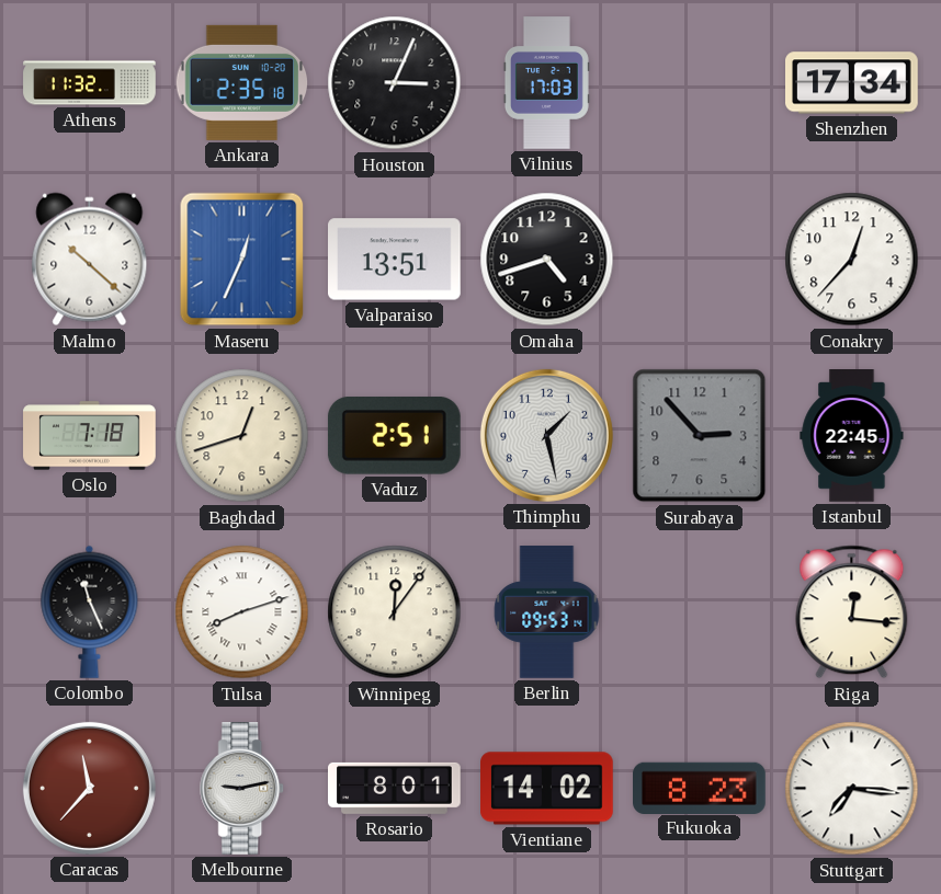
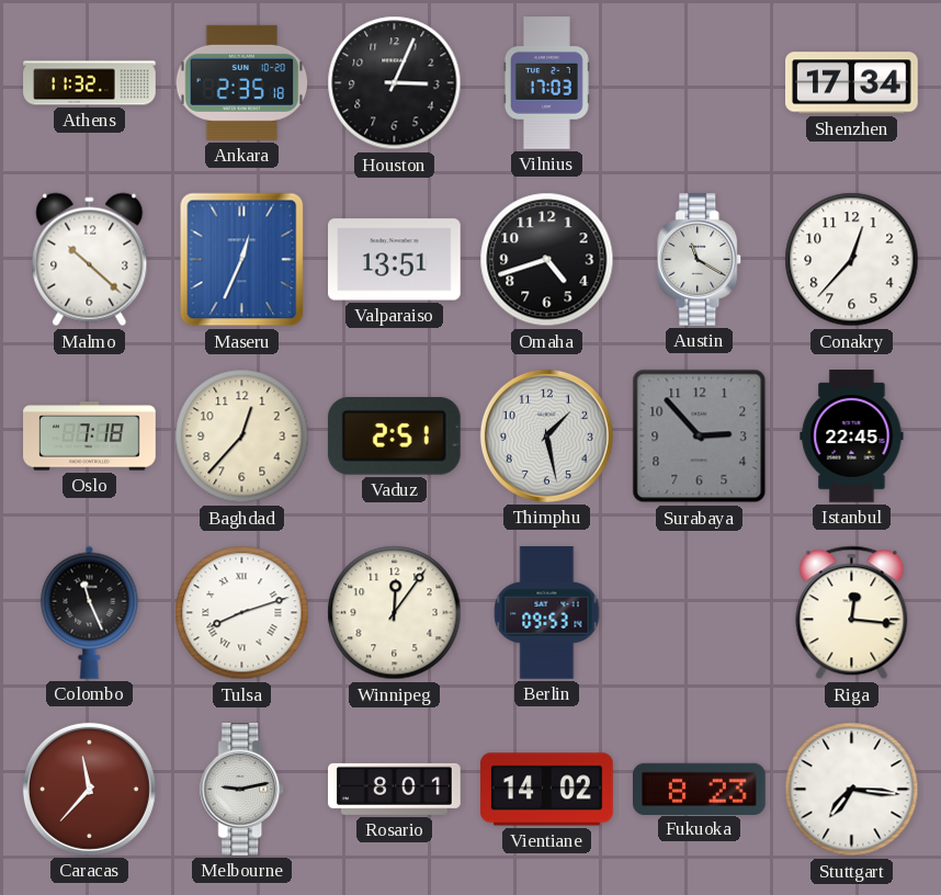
Austin: none -> 11:20
Baghdad: 12:42 -> 12:37
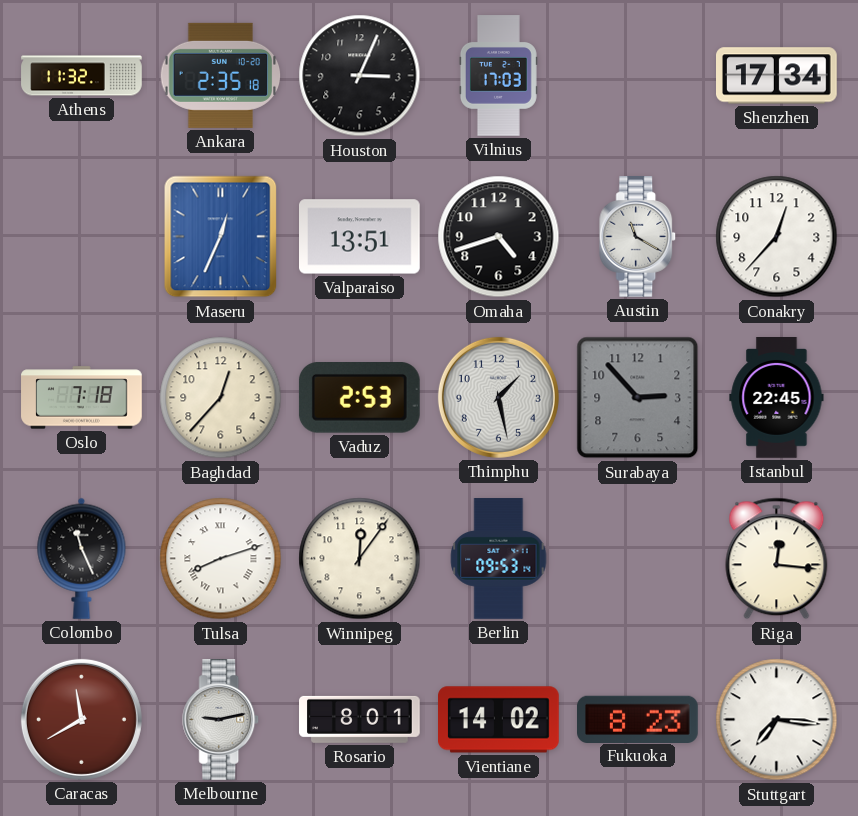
Malmo: 10:22 -> none
Vaduz: 2:51 -> 2:53
Caracas: 11:37 -> 11:40
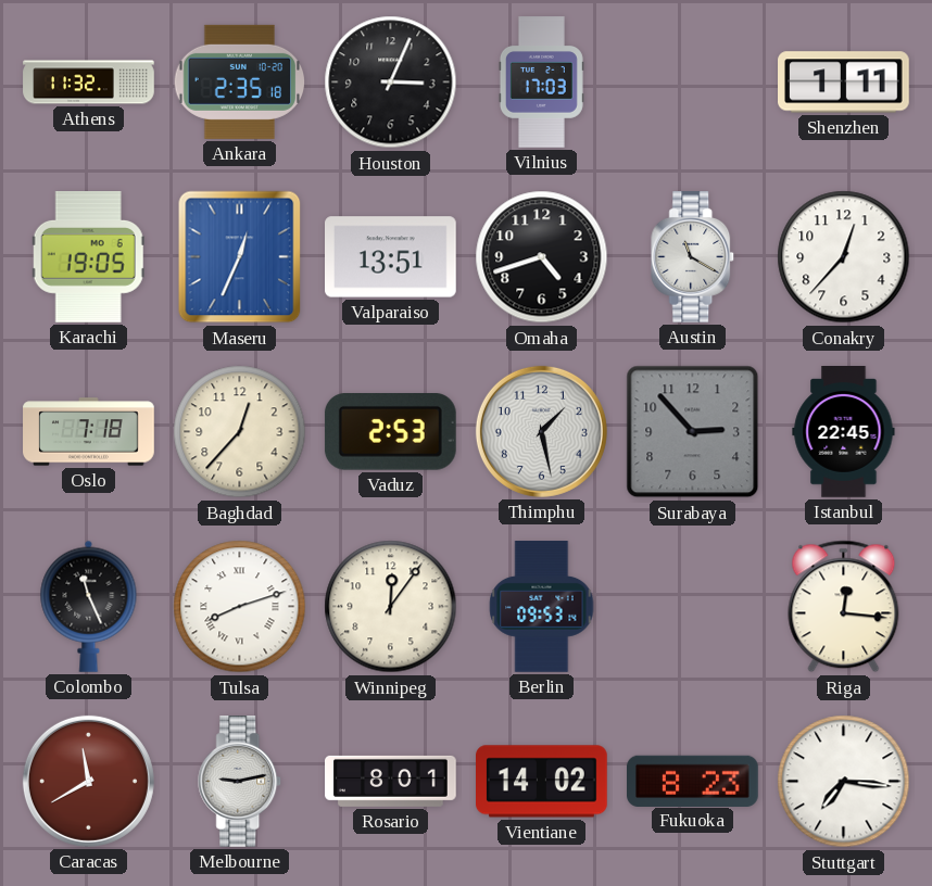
Shenzhen: 17:34 -> 1:11
Karachi: none -> 19:05
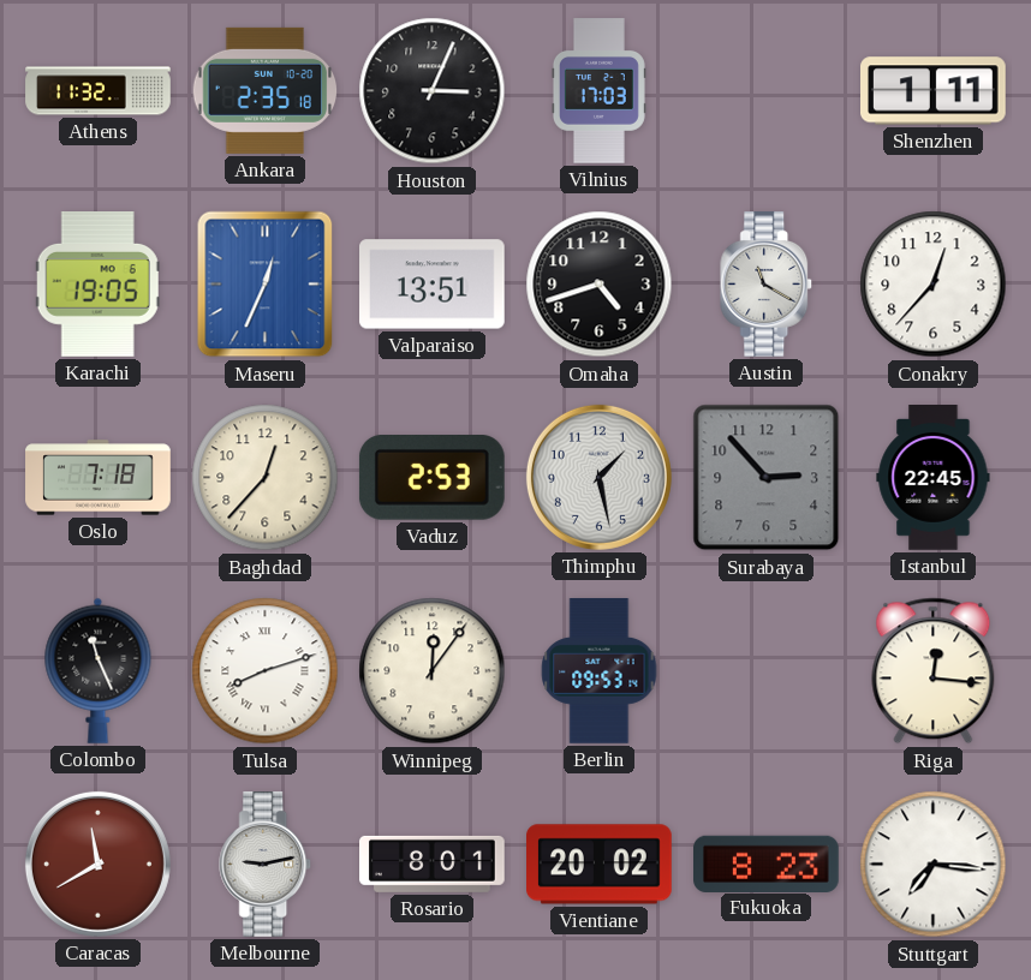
Vientiane: 14:02 -> 20:02
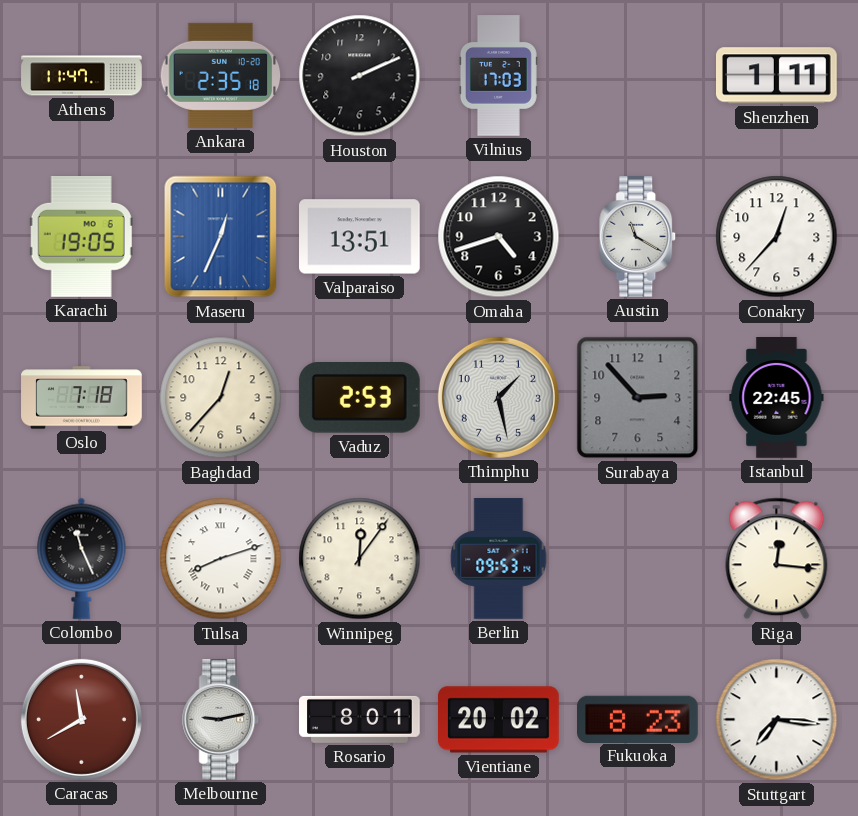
Athens: 11:32 -> 11:47
Houston: 3:04 -> 2:11
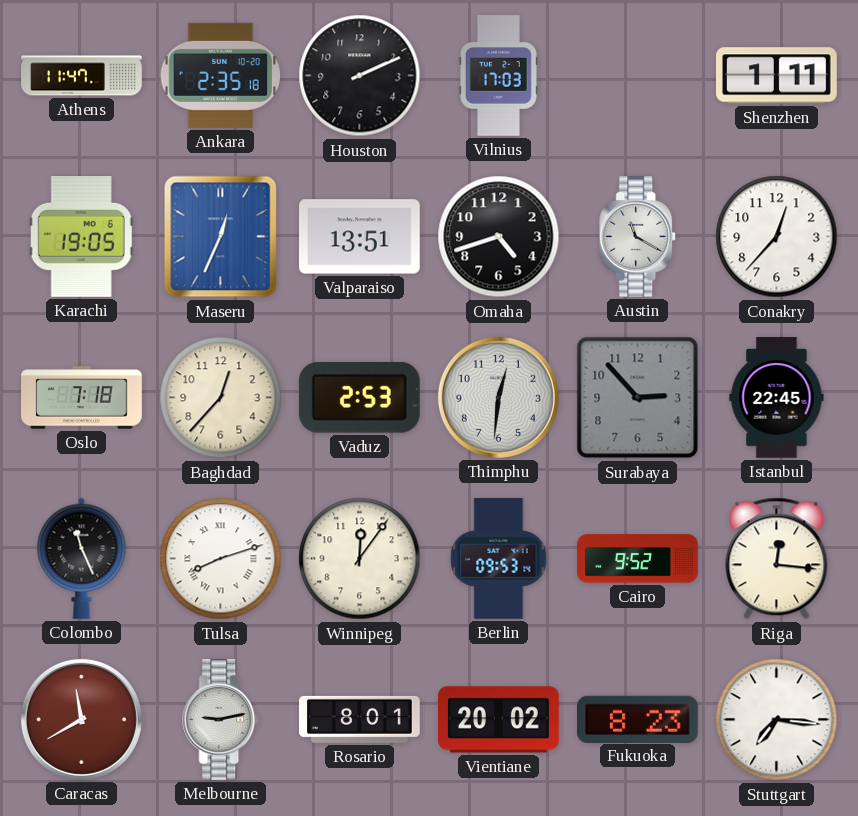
Thimphu: 1:28 -> 12:31
Cairo: none -> 9:52
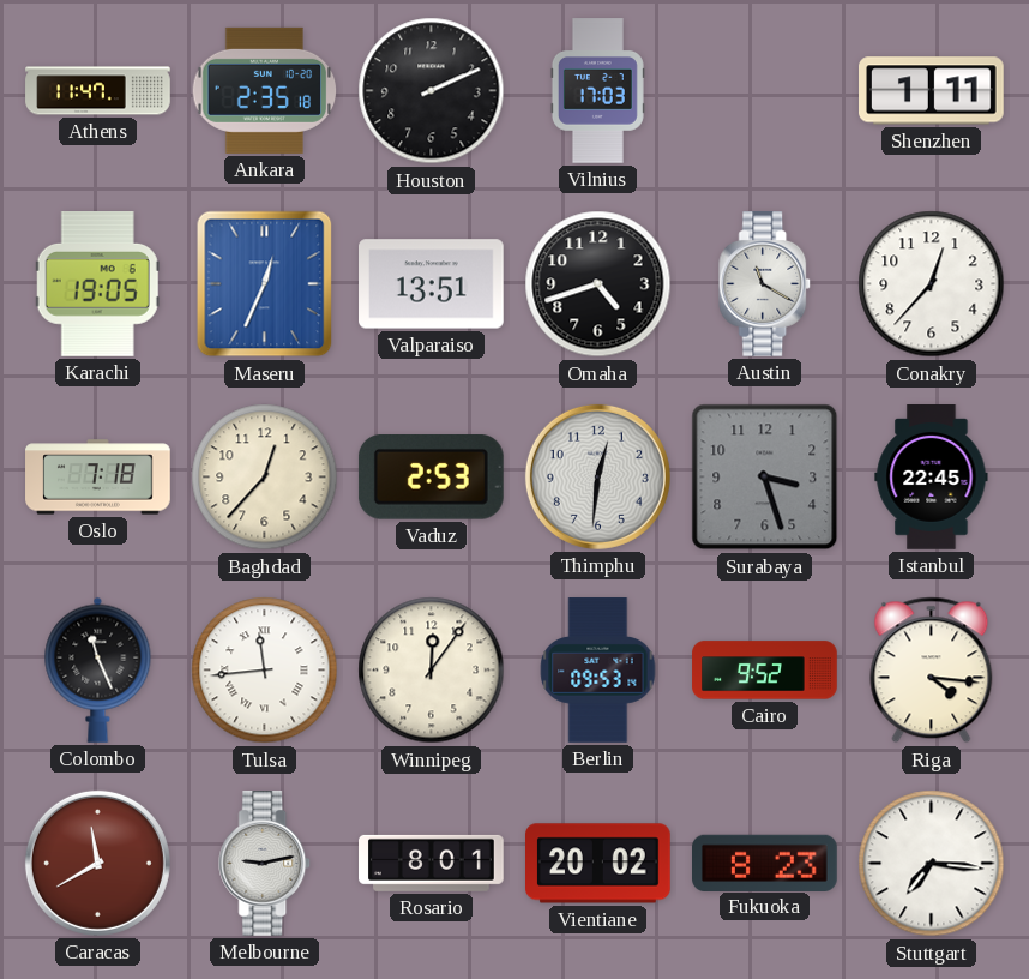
Surabaya: 2:53 -> 3:27
Tulsa: 8:12 -> 11:44
Riga: 12:16 -> 4:16
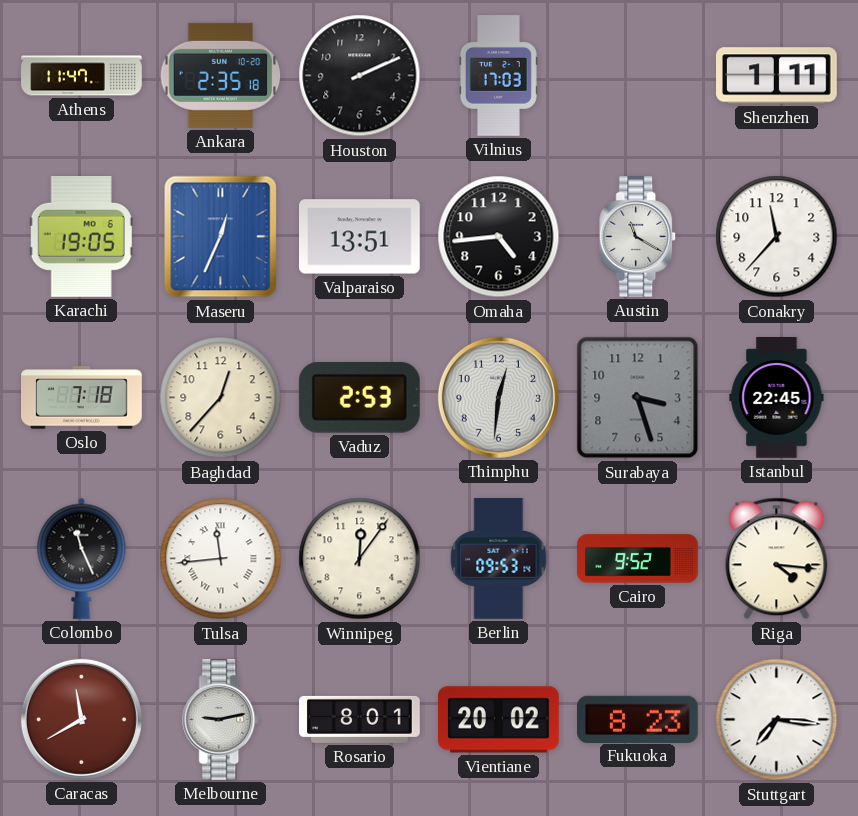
Omaha: 4:42 -> 4:44
Conakry: 12:37 -> 11:37
